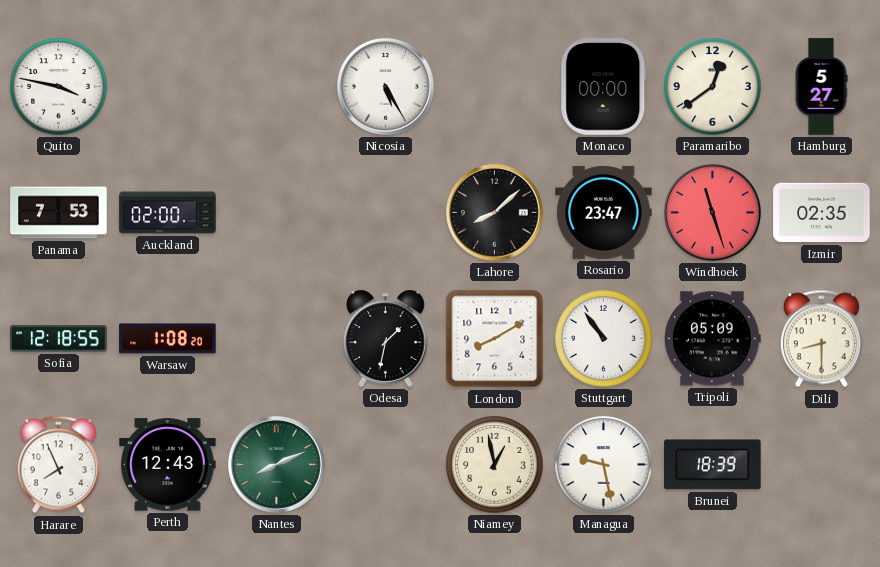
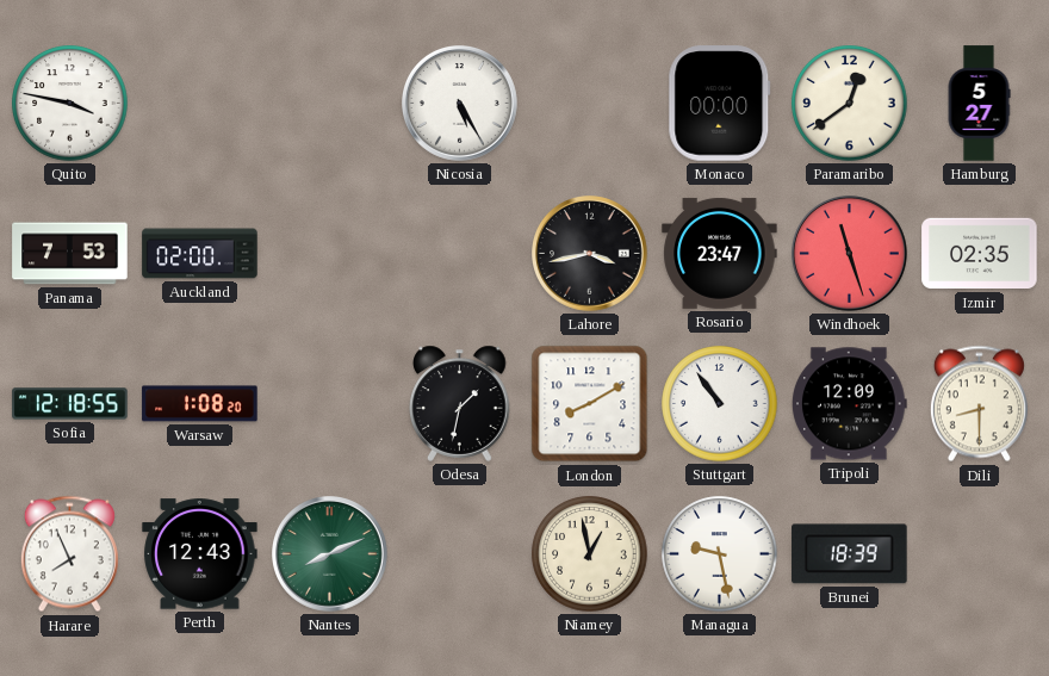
Lahore: 8:08 -> 3:43
Tripoli: 05:09 -> 12:09
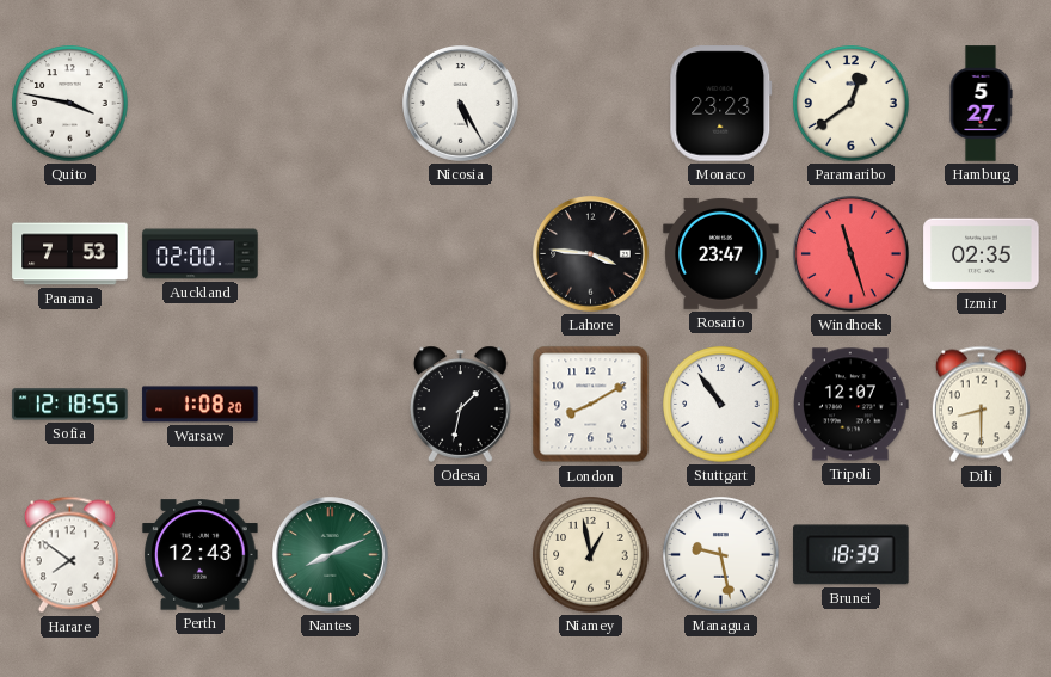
Monaco: 00:00 -> 23:23
Lahore: 3:43 -> 3:46
Tripoli: 12:09 -> 12:07
Harare: 7:56 -> 7:51
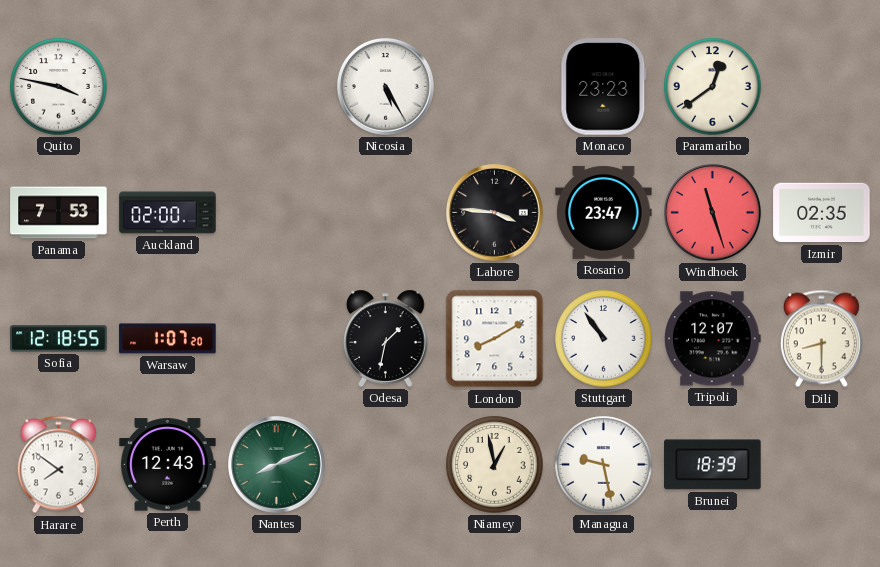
Hamburg: 5:27 -> none
Warsaw: 1:08 -> 1:07
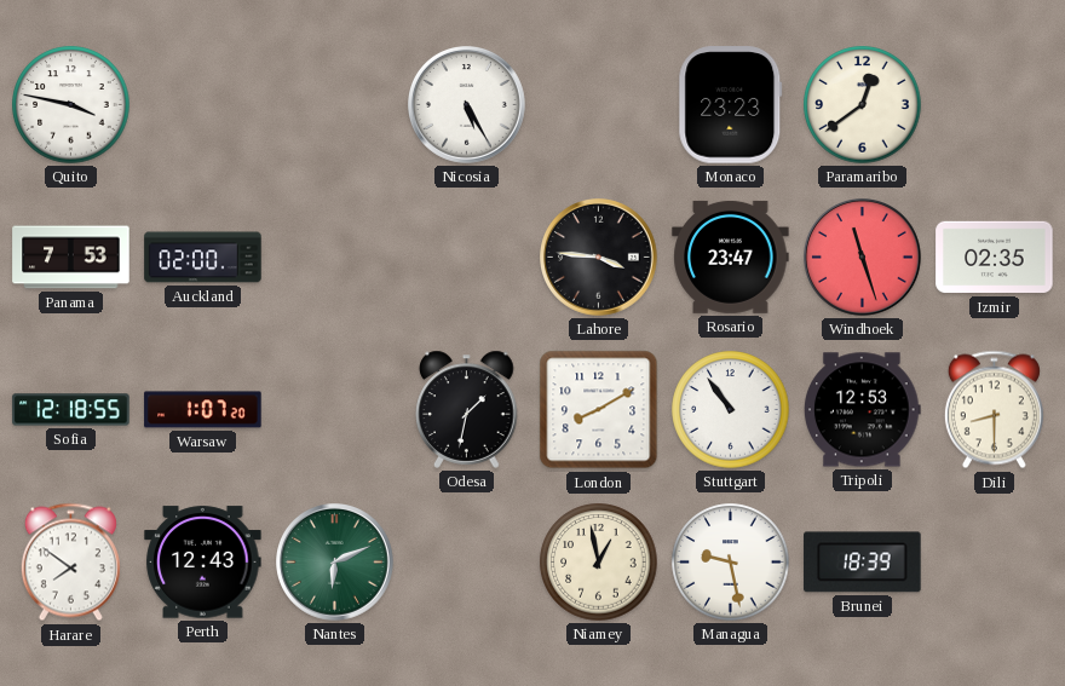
Tripoli: 12:07 -> 12:53
Nantes: 8:11 -> 6:11
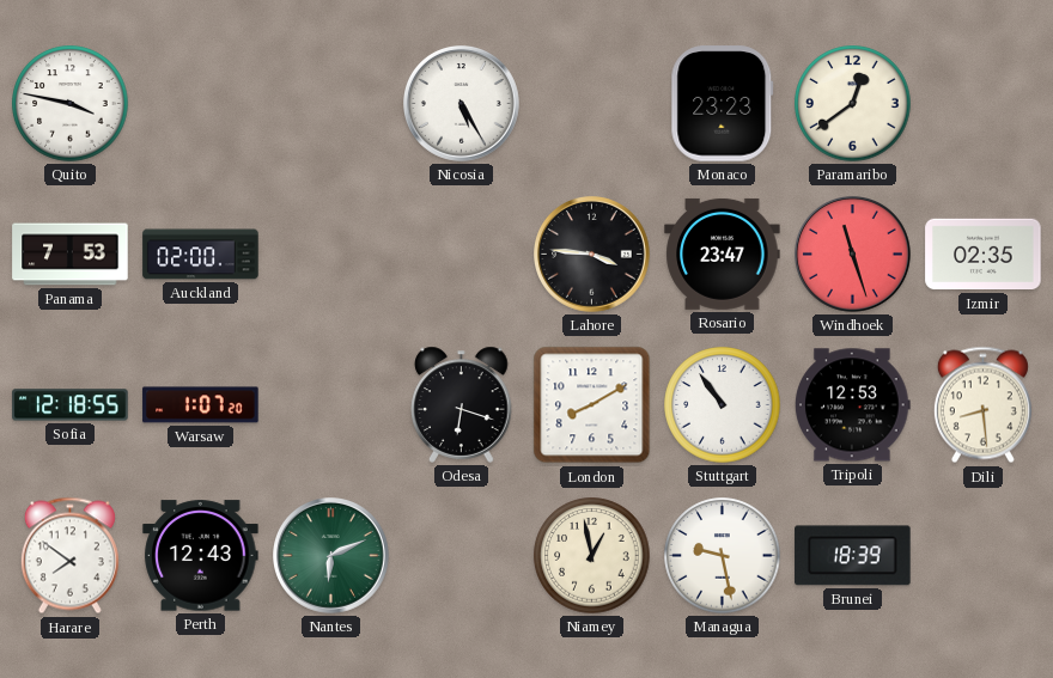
Odesa: 1:32 -> 6:18
Dili: 8:30 -> 8:29
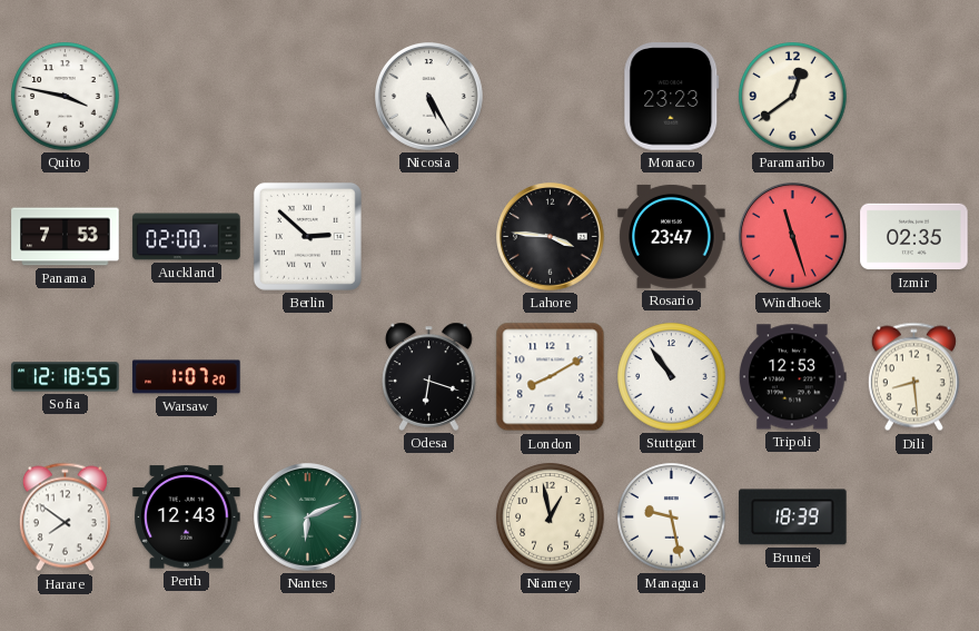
Berlin: none -> 2:52
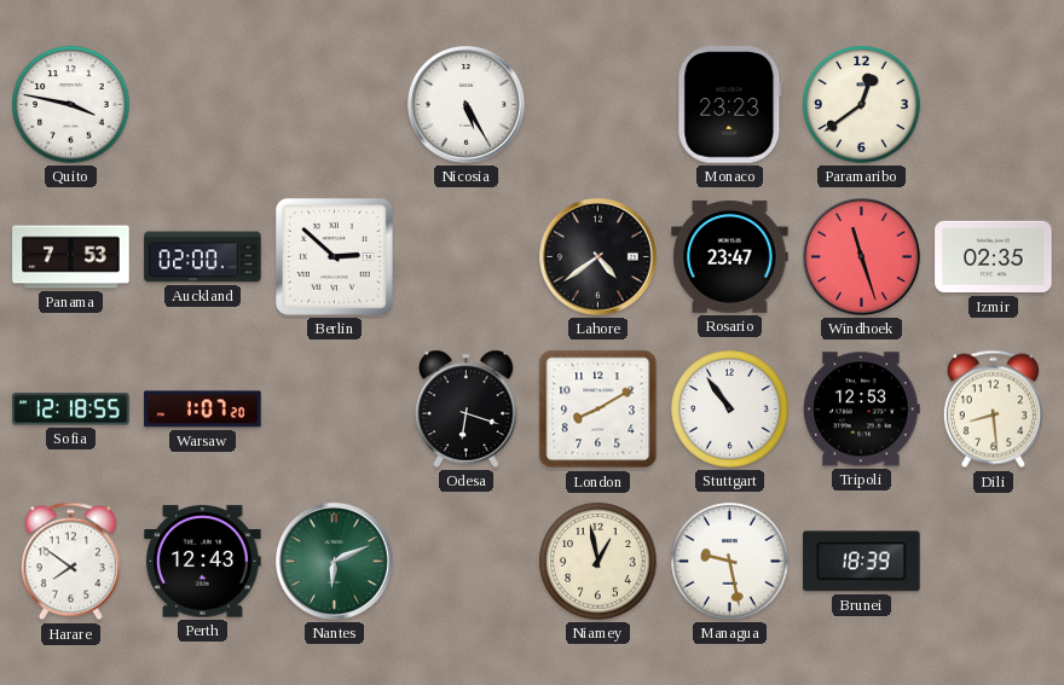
Lahore: 3:46 -> 4:39
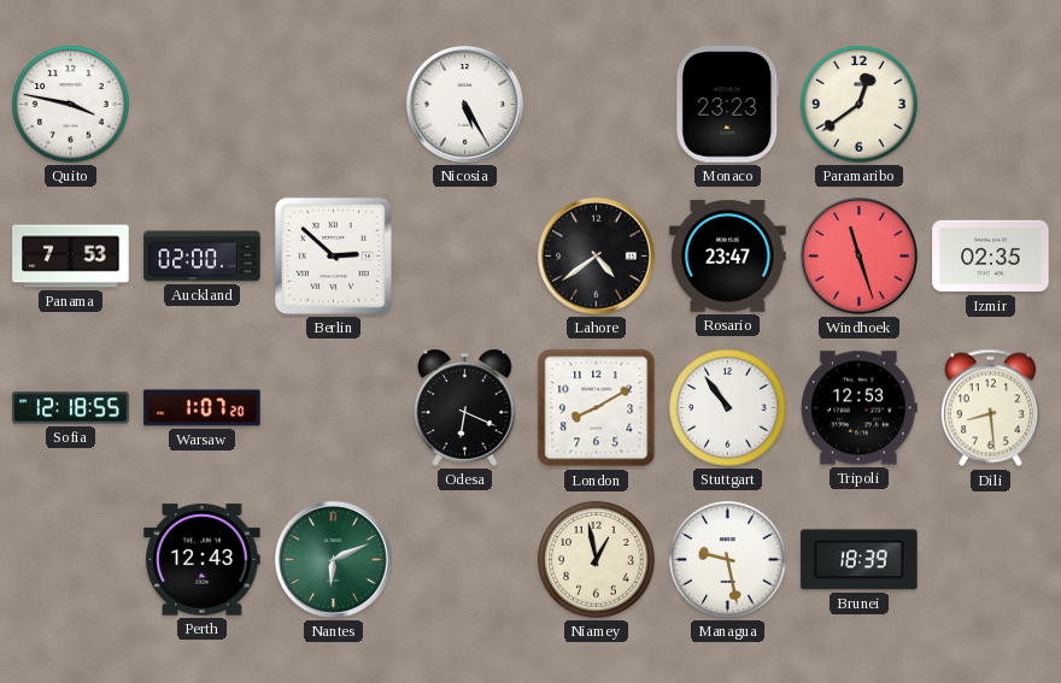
Odesa: 6:18 -> 6:19
Harare: 7:51 -> none
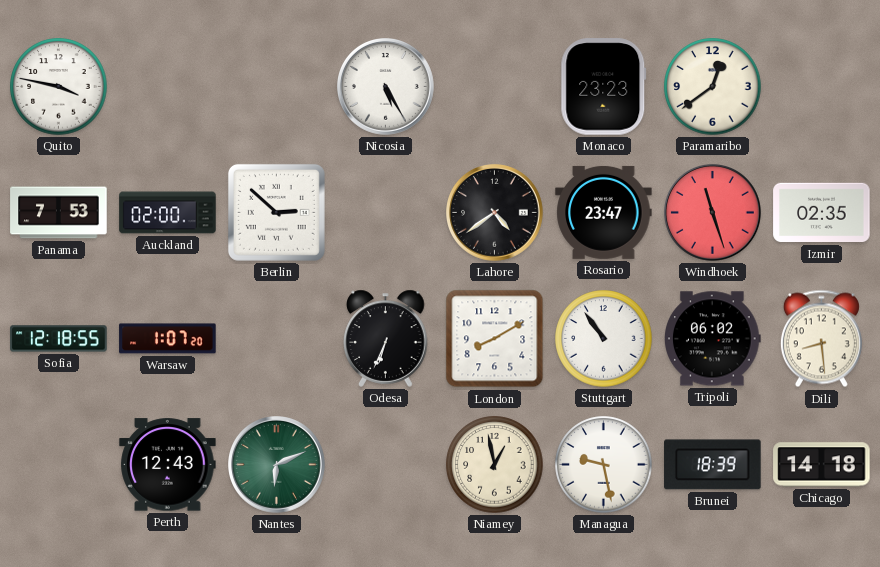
Odesa: 6:19 -> 6:34
Tripoli: 12:53 -> 06:02
Chicago: none -> 14:18
